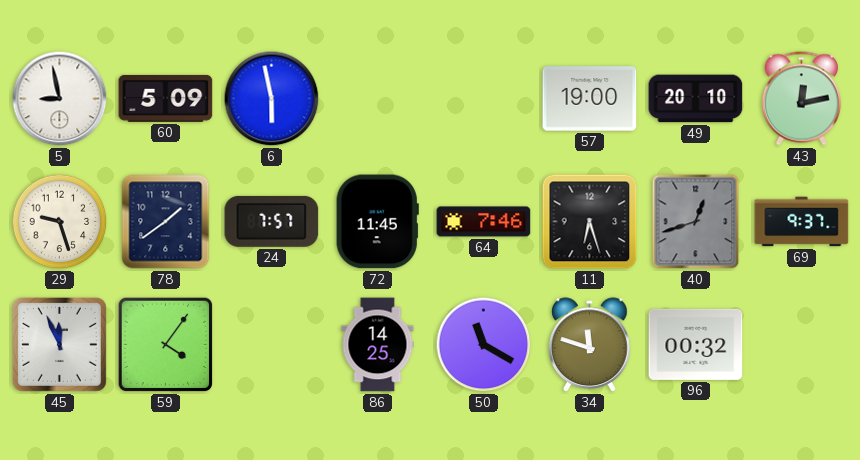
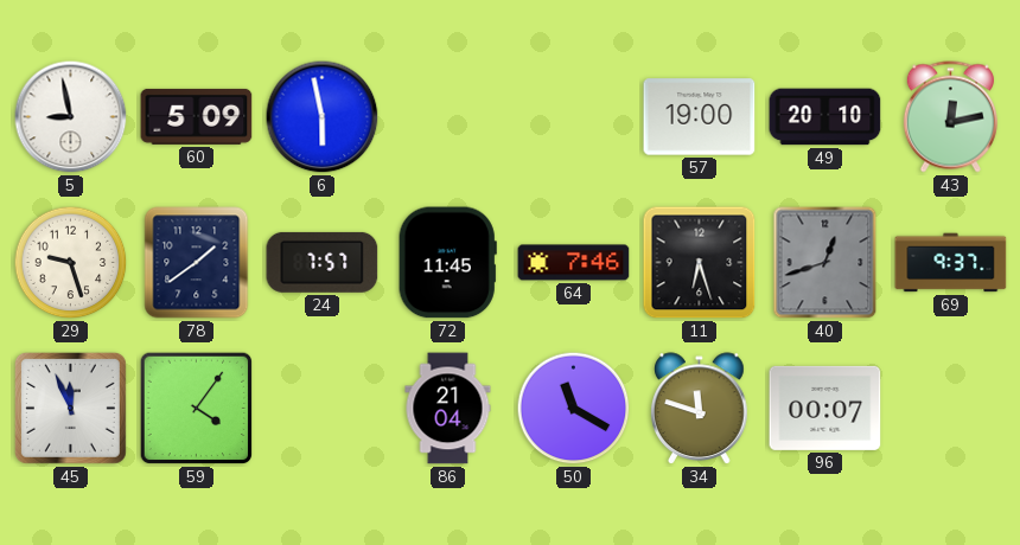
86: 14:25 -> 21:04
96: 00:32 -> 00:07
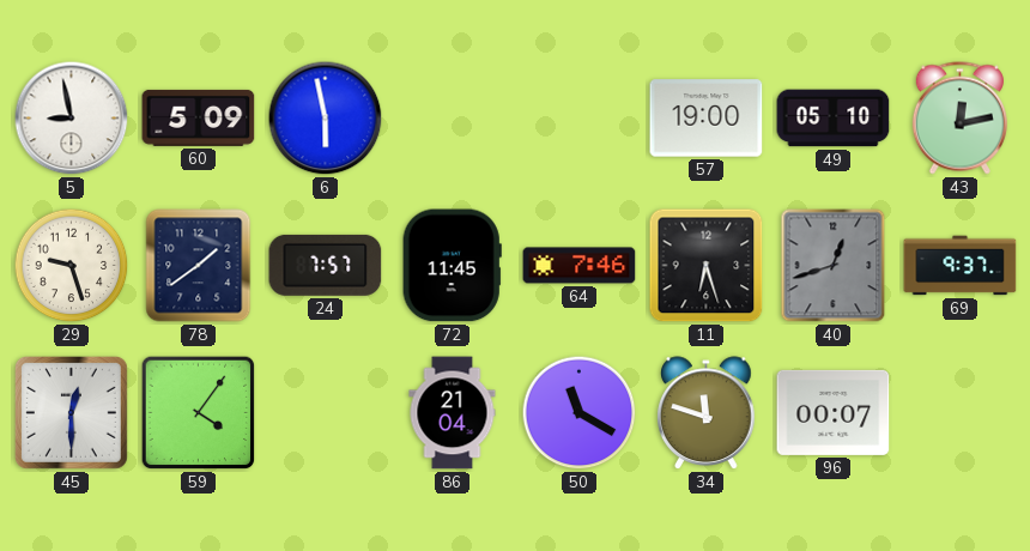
49: 20:10 -> 05:10
45: 11:56 -> 12:30
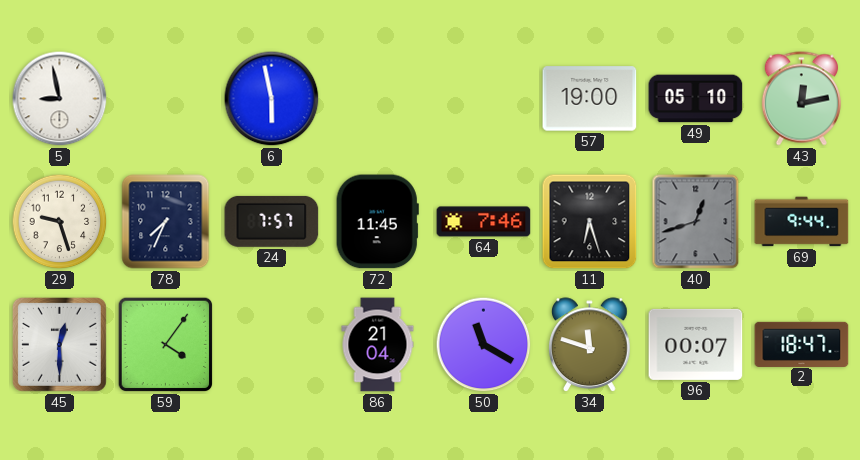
60: 5:09 -> none
78: 1:39 -> 7:34
69: 9:37 -> 9:44
2: none -> 18:47
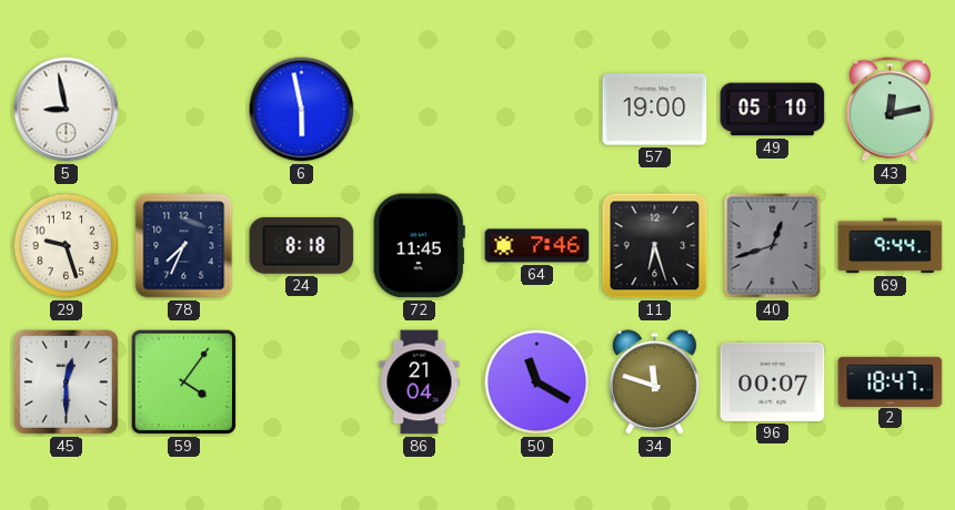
24: 7:57 -> 8:18
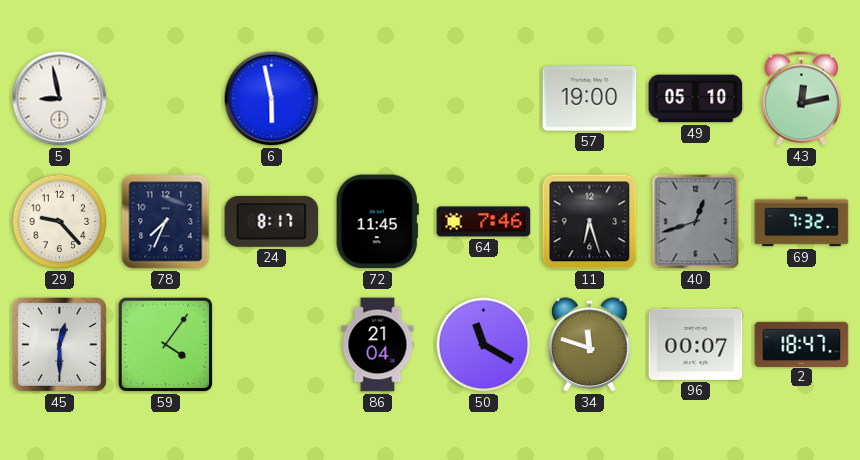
29: 9:27 -> 9:23
24: 8:18 -> 8:17
69: 9:44 -> 7:32
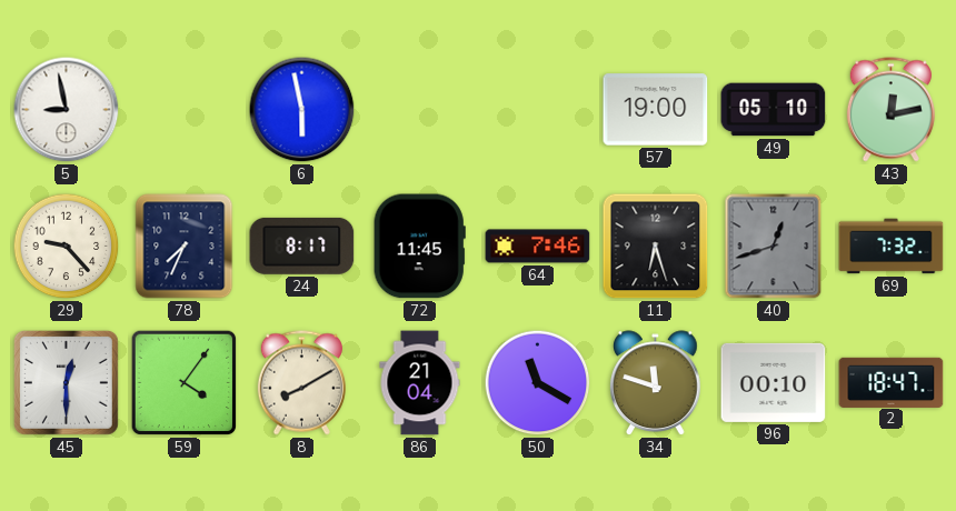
8: none -> 8:10
96: 00:07 -> 00:10
